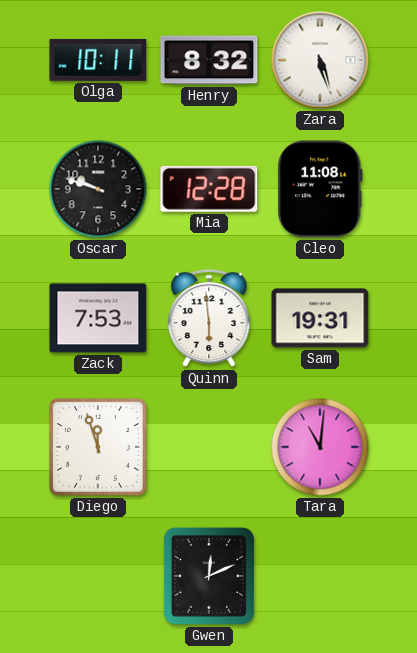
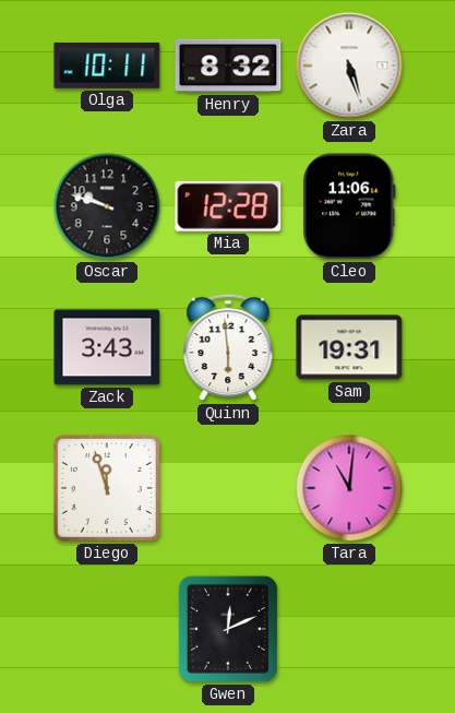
Cleo: 11:08 -> 11:06
Zack: 7:53 -> 3:43
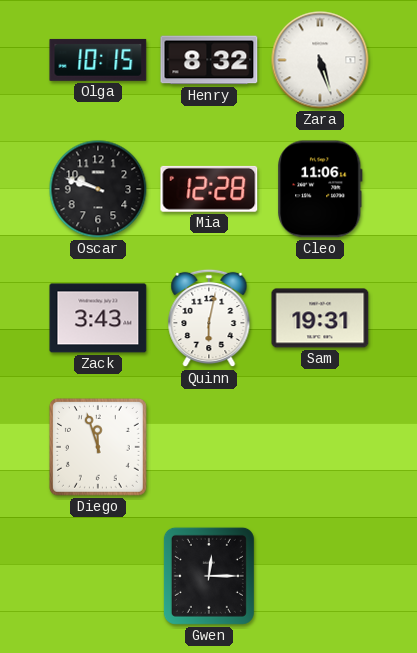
Olga: 10:11 -> 10:15
Quinn: 5:59 -> 6:02
Tara: 11:01 -> none
Gwen: 12:11 -> 12:15
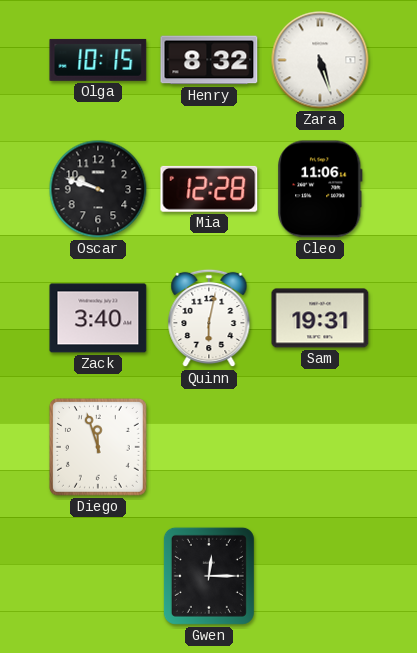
Zack: 3:43 -> 3:40
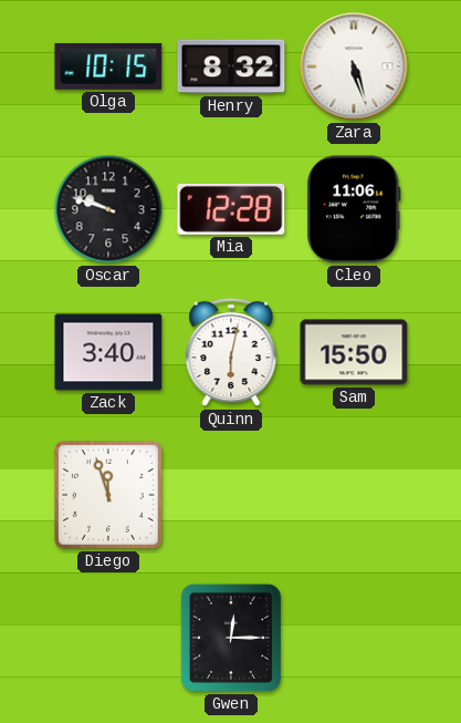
Sam: 19:31 -> 15:50
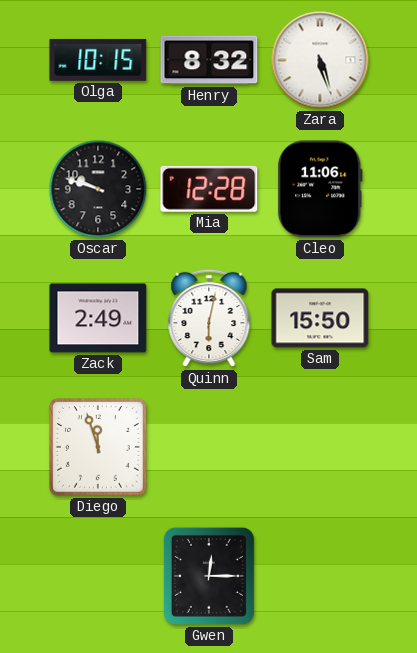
Zack: 3:40 -> 2:49
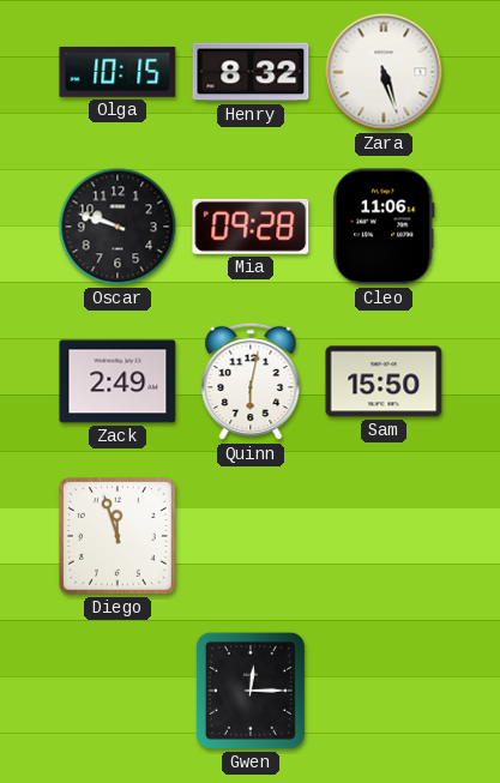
Mia: 12:28 -> 09:28
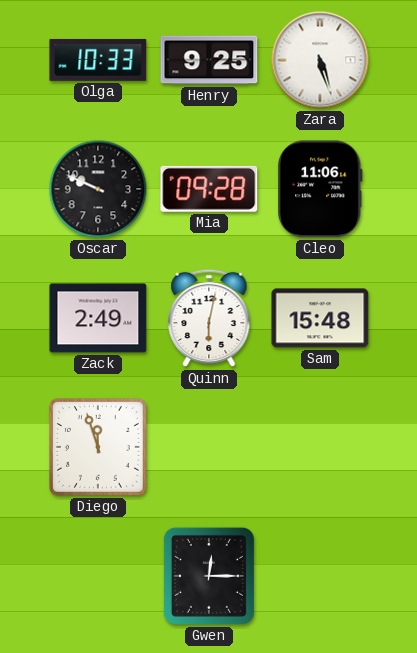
Olga: 10:15 -> 10:33
Henry: 8:32 -> 9:25
Oscar: 9:48 -> 9:49
Sam: 15:50 -> 15:48
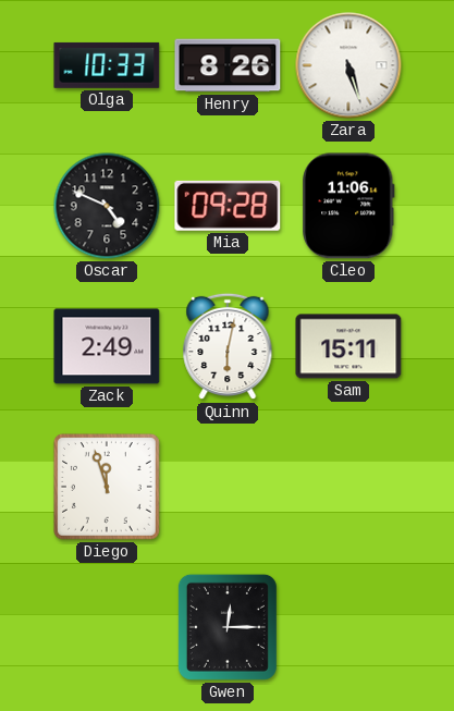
Henry: 9:25 -> 8:26
Oscar: 9:49 -> 4:49
Sam: 15:48 -> 15:11
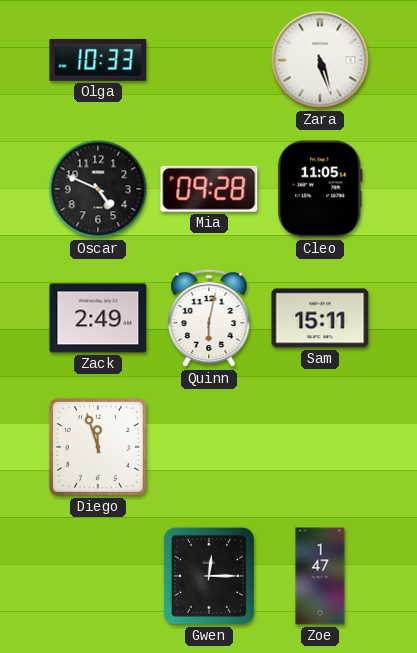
Henry: 8:26 -> none
Cleo: 11:06 -> 11:05
Zoe: none -> 1:47
